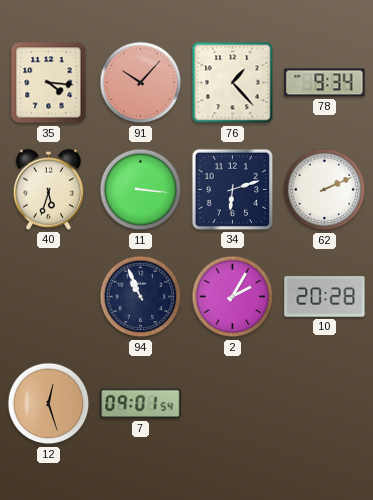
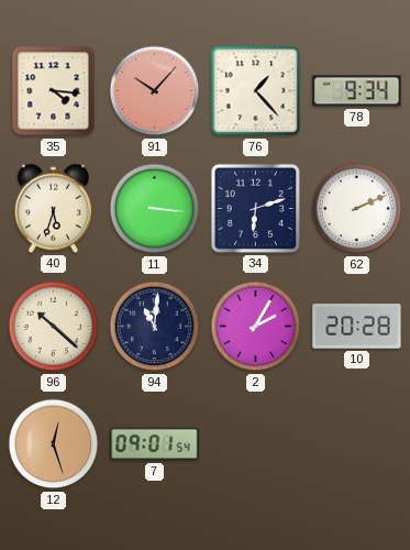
96: none -> 10:22
94: 10:56 -> 11:01
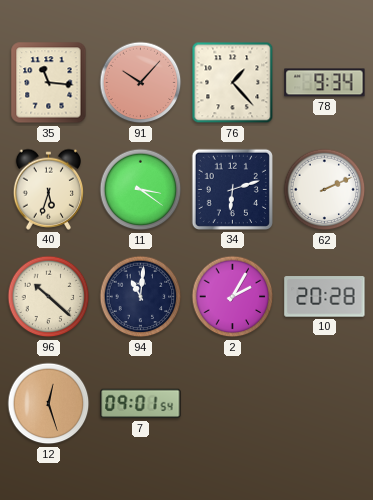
35: 4:16 -> 11:16
11: 3:16 -> 3:21
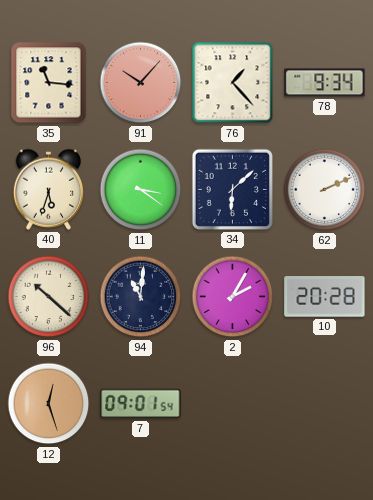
34: 6:12 -> 6:08
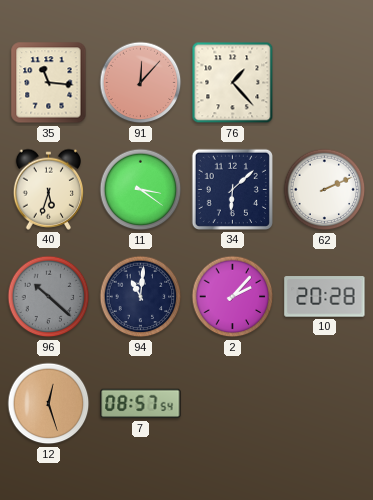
91: 10:07 -> 12:07
78: 9:34 -> none
96 dial: cream -> grey
2: 2:05 -> 2:07
7: 09:01 -> 08:57
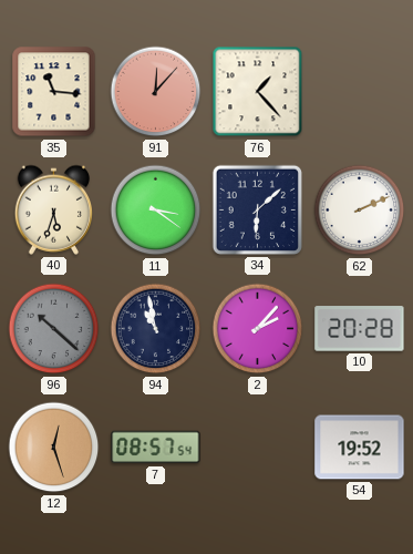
94: 11:01 -> 10:58
54: none -> 19:52
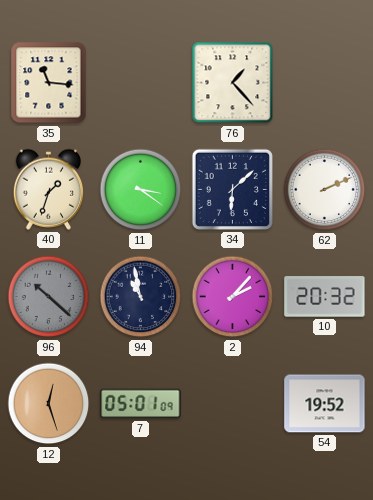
91: 12:07 -> none
40: 5:33 -> 1:33
10: 20:28 -> 20:32
7: 08:57 -> 05:01
